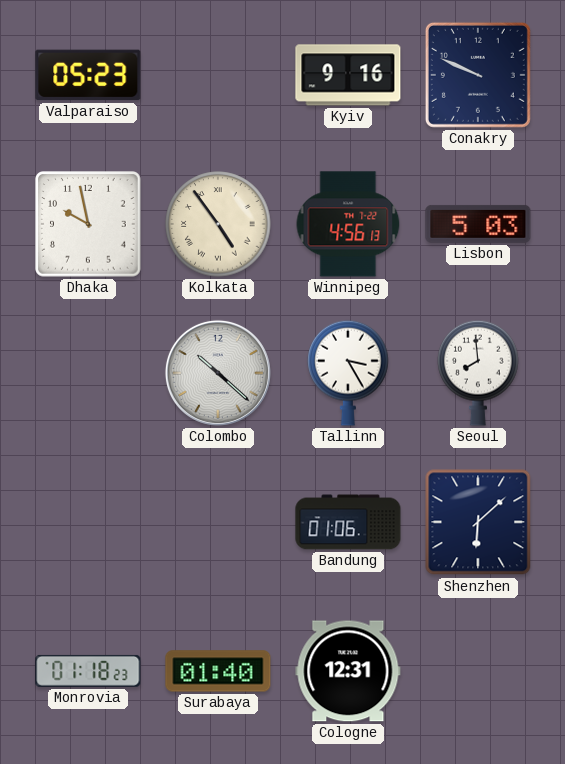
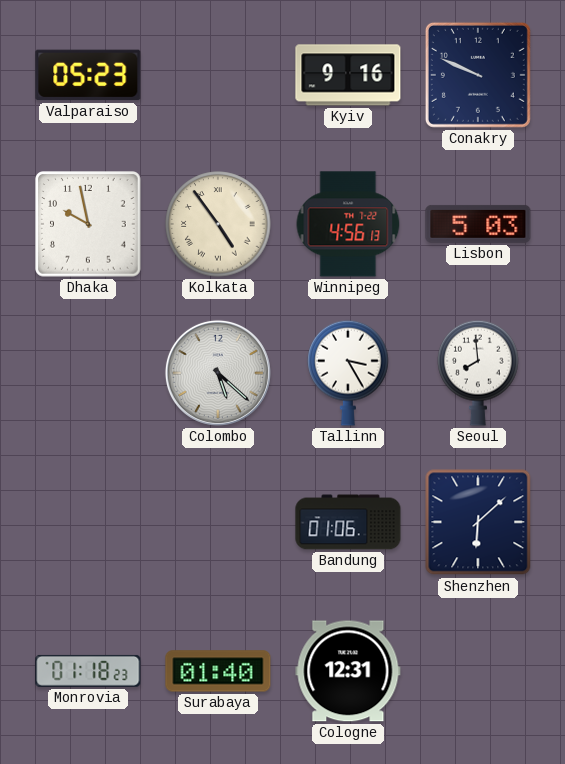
Colombo: 10:22 -> 5:22
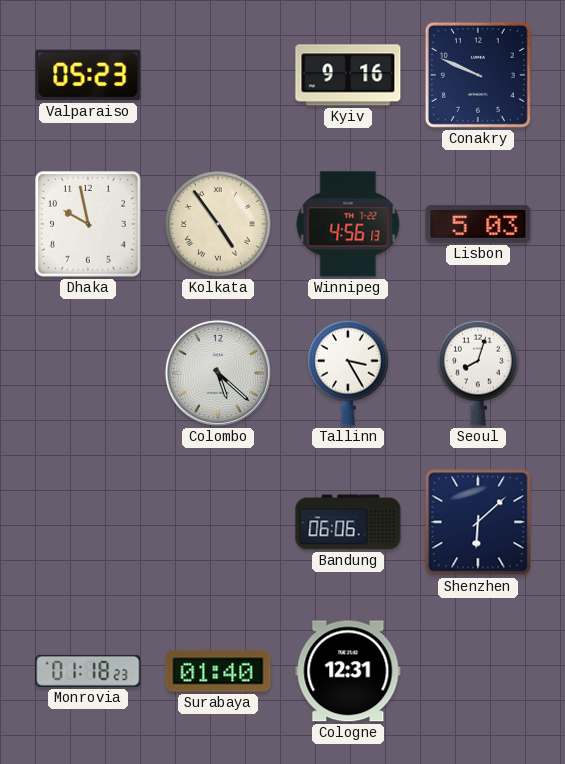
Seoul: 7:59 -> 8:03
Bandung: 01:06 -> 06:06
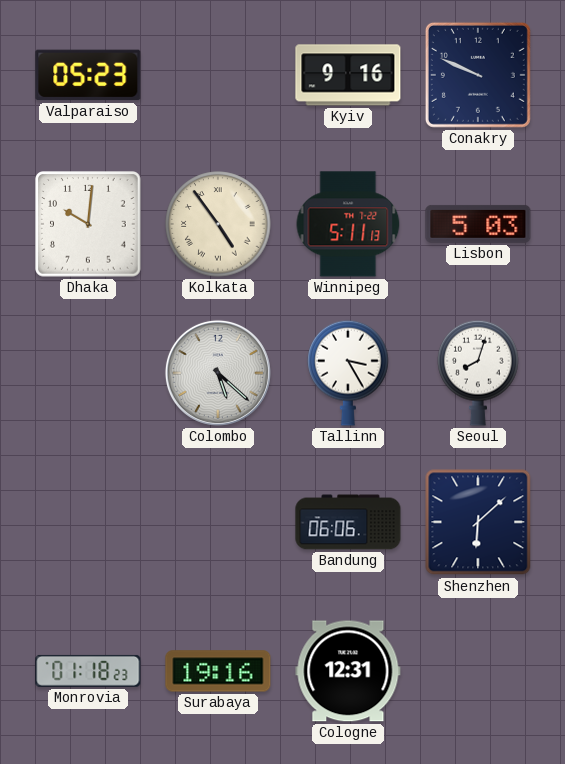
Dhaka: 9:58 -> 10:01
Winnipeg: 4:56 -> 5:11
Surabaya: 01:40 -> 19:16
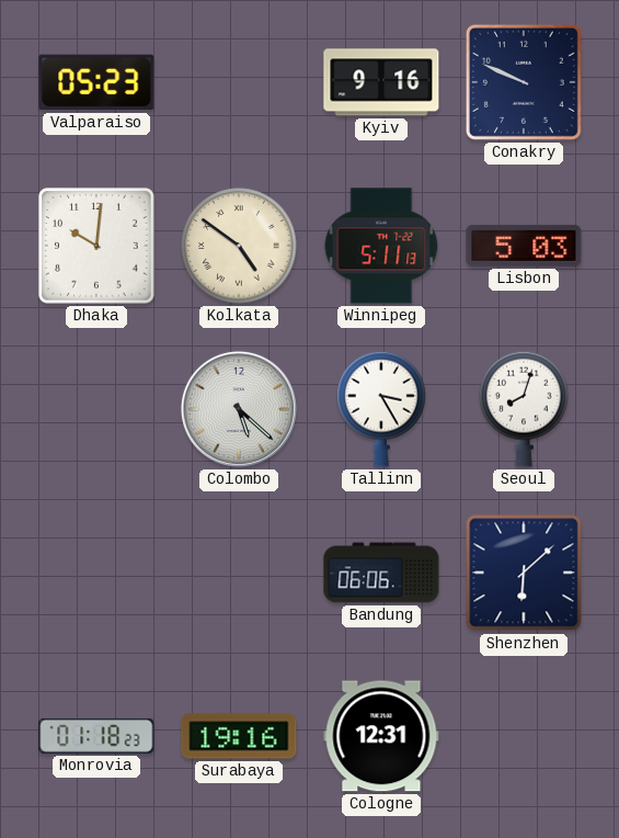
Kolkata: 4:54 -> 4:51
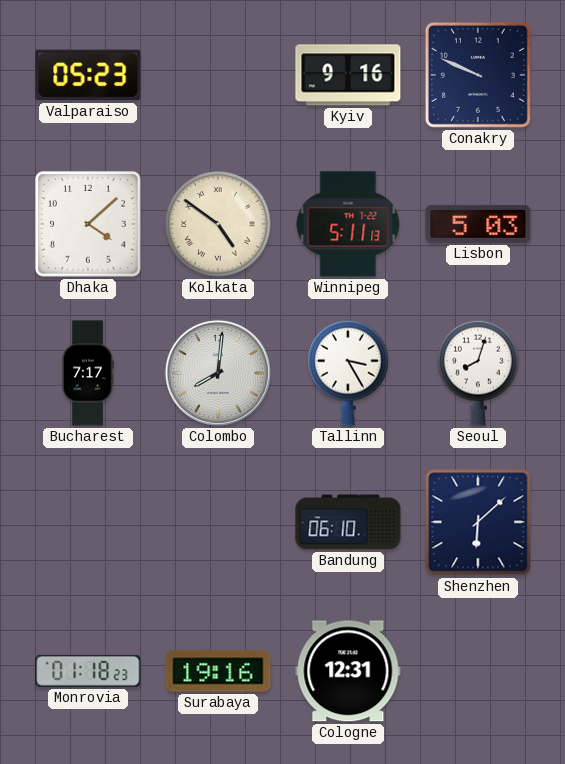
Dhaka: 10:01 -> 4:08
Bucharest: none -> 7:17
Colombo: 5:22 -> 8:01
Bandung: 06:06 -> 06:10
